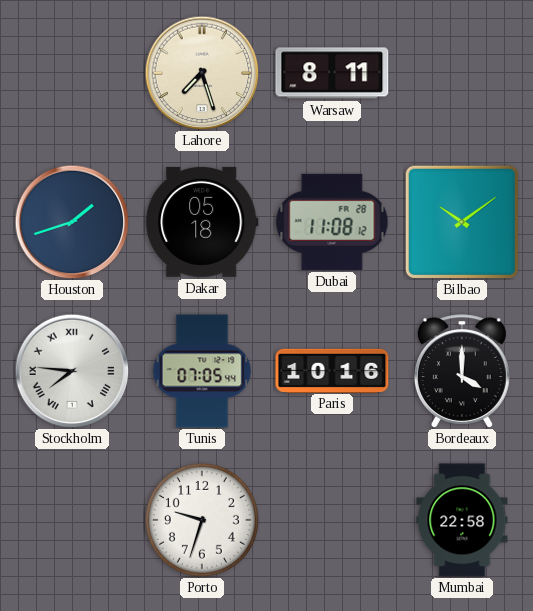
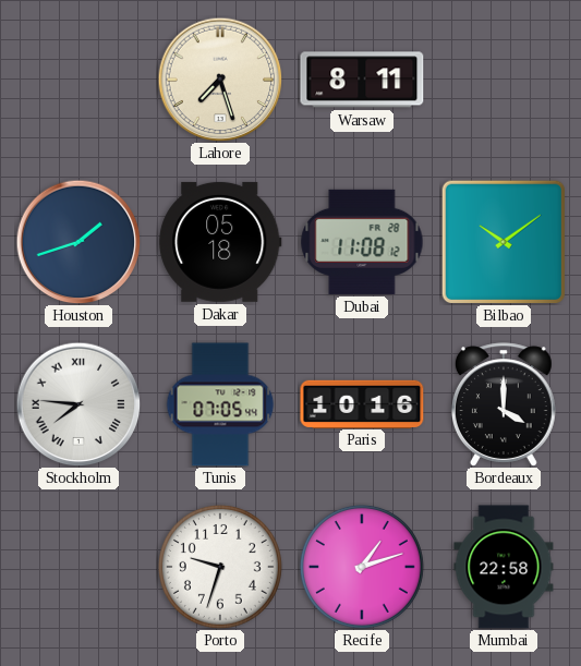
Recife: none -> 1:12
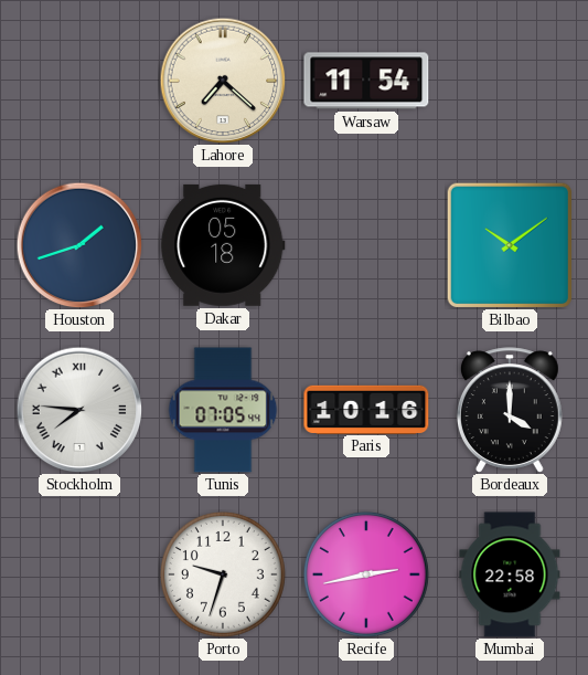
Lahore: 7:27 -> 7:22
Warsaw: 8:11 -> 11:54
Dubai: 11:08 -> none
Recife: 1:12 -> 2:43
